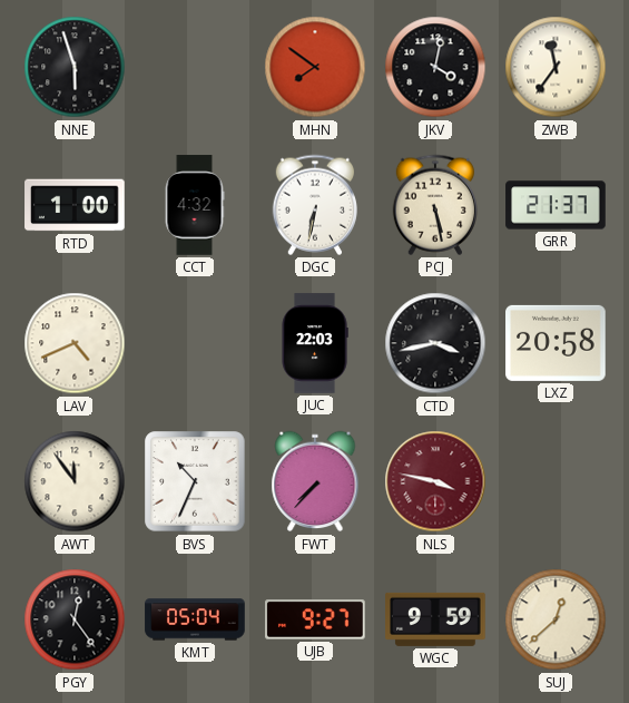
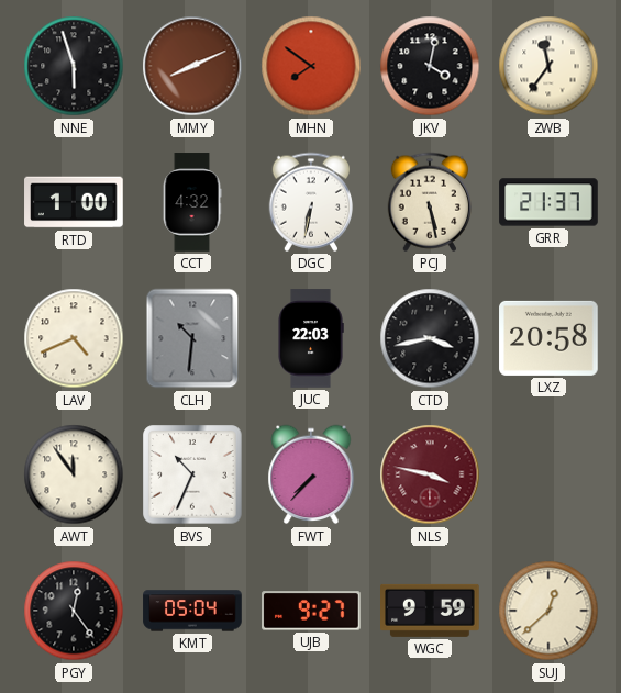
MMY: none -> 8:11
CLH: none -> 10:31
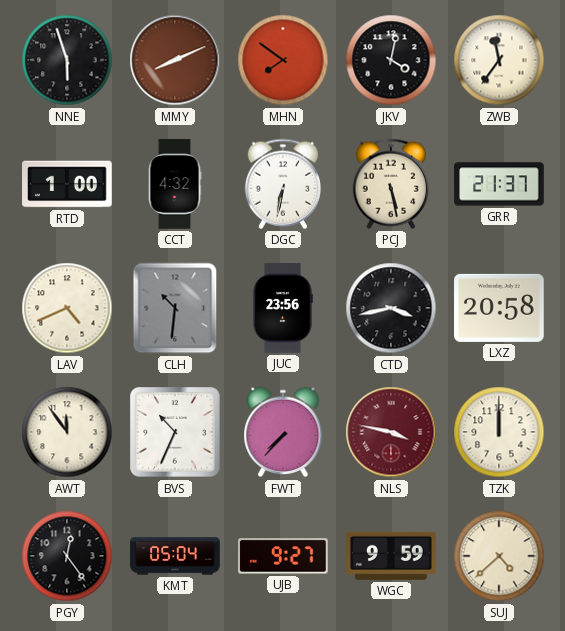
JUC: 22:03 -> 23:56
TZK: none -> 12:00
SUJ: 12:38 -> 4:38
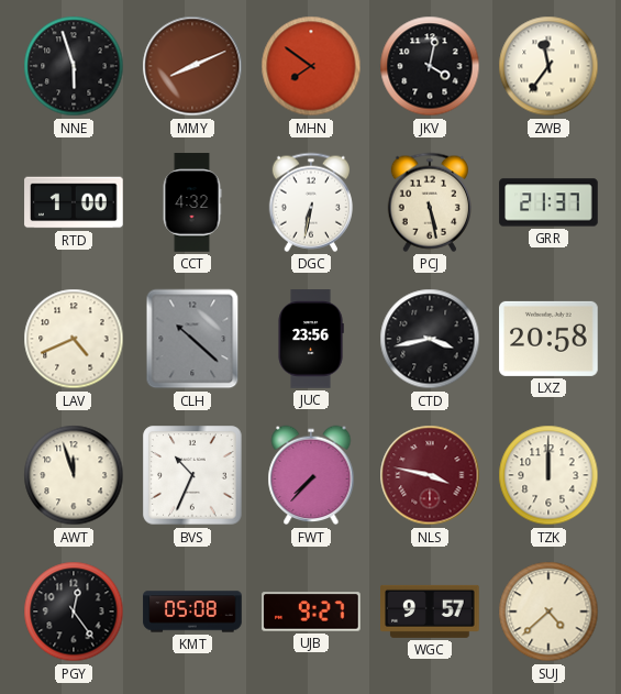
CLH: 10:31 -> 10:22
AWT: 11:54 -> 11:57
KMT: 05:04 -> 05:08
WGC: 9:59 -> 9:57
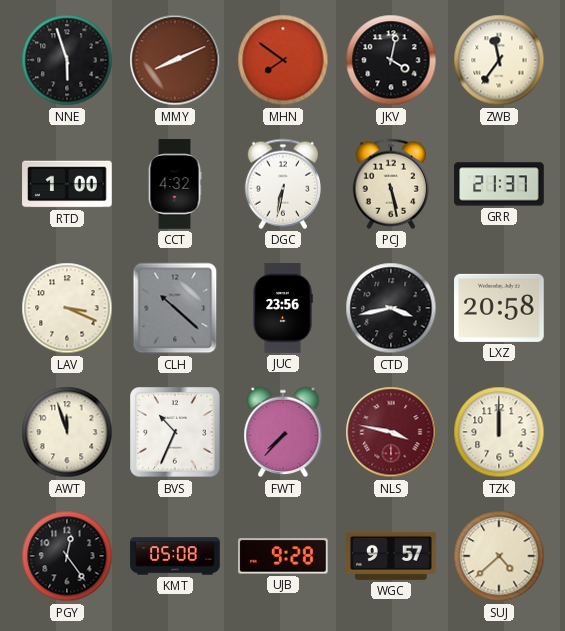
LAV: 4:41 -> 3:19
UJB: 9:27 -> 9:28
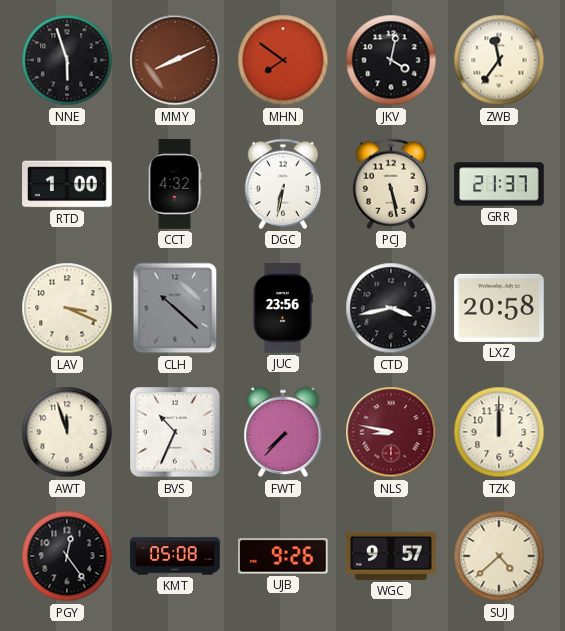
NLS: 3:47 -> 8:47
UJB: 9:28 -> 9:26
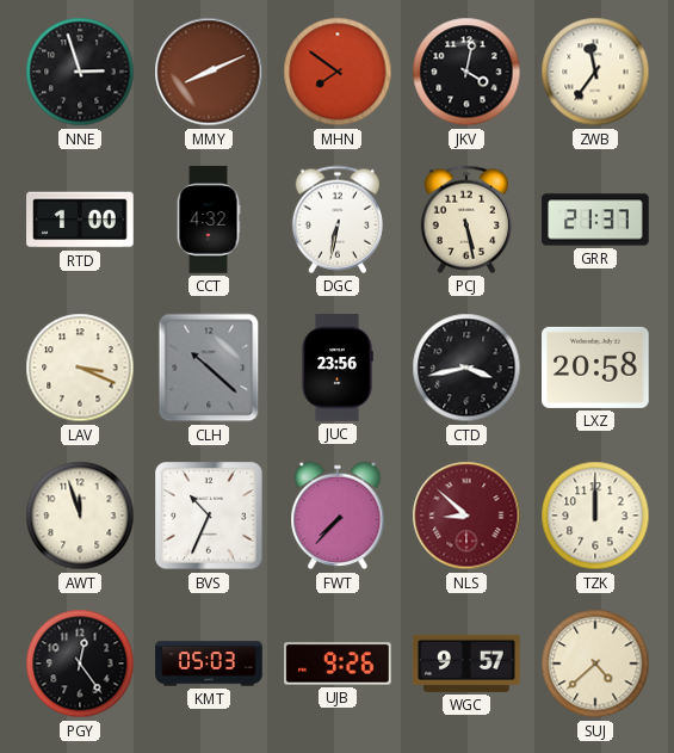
NNE: 5:57 -> 2:57
NLS: 8:47 -> 8:52
KMT: 05:08 -> 05:03
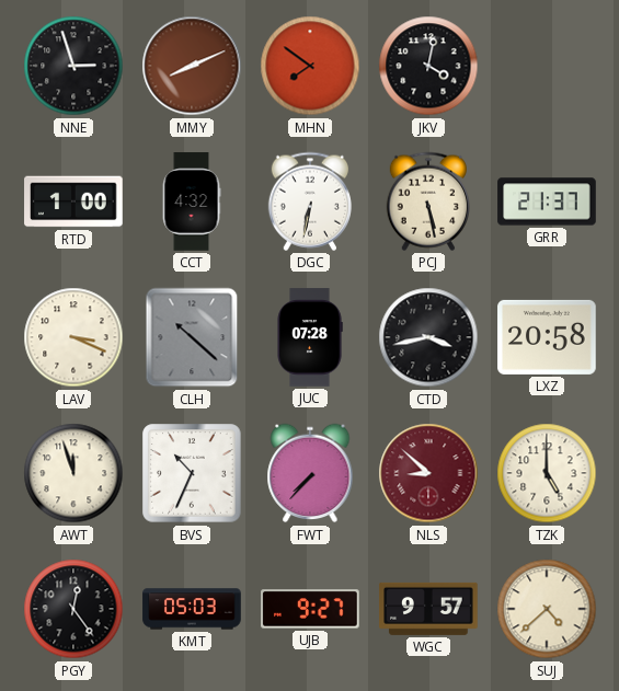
ZWB: 11:36 -> none
JUC: 23:56 -> 07:28
TZK: 12:00 -> 5:00
UJB: 9:26 -> 9:27
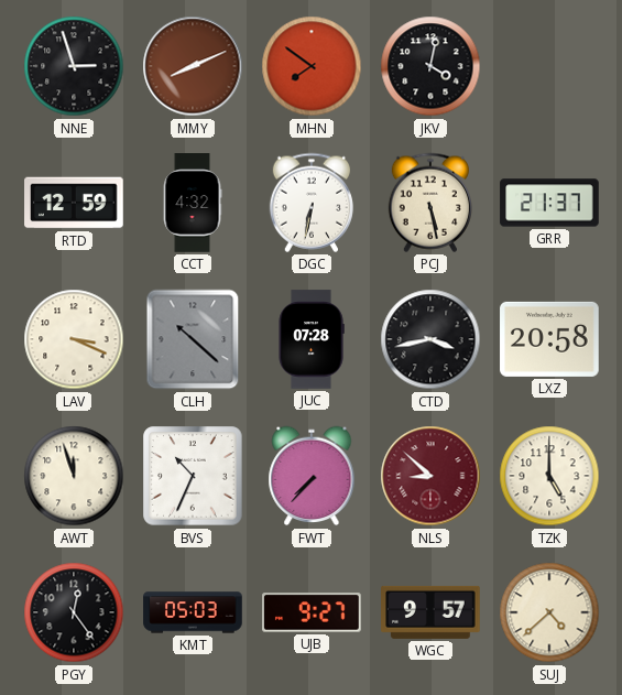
RTD: 1:00 -> 12:59
